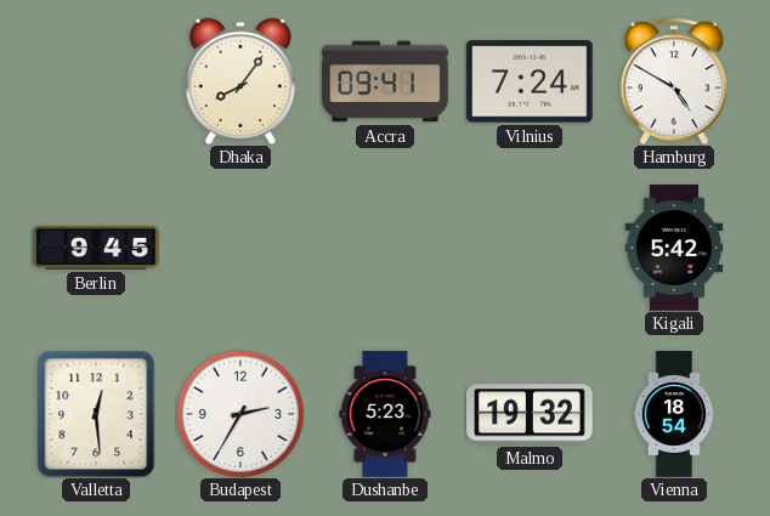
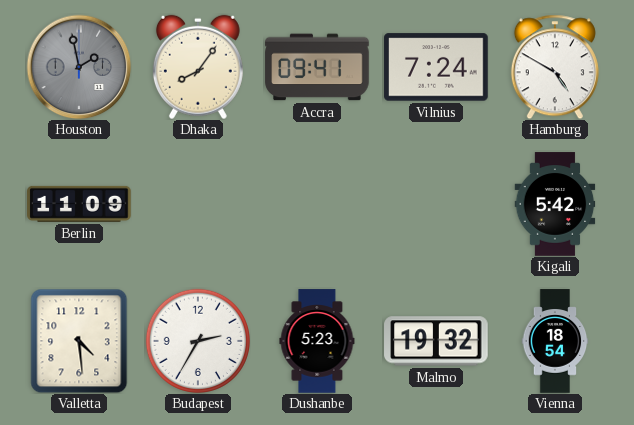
Houston: none -> 1:58
Berlin: 9:45 -> 11:09
Valletta: 12:29 -> 4:29
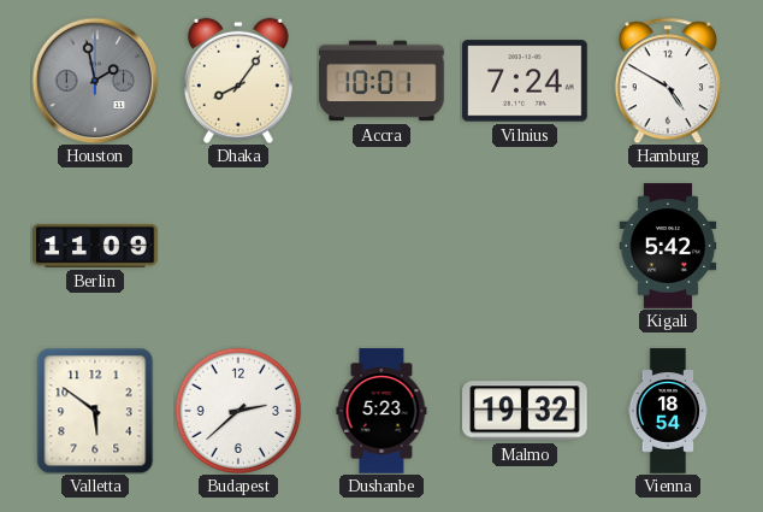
Accra: 09:41 -> 10:01
Valletta: 4:29 -> 5:51
Budapest: 2:35 -> 2:38
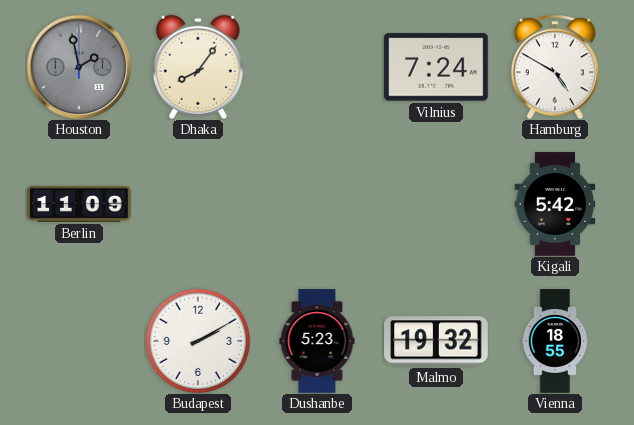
Accra: 10:01 -> none
Valletta: 5:51 -> none
Budapest: 2:38 -> 2:10
Vienna: 18:54 -> 18:55
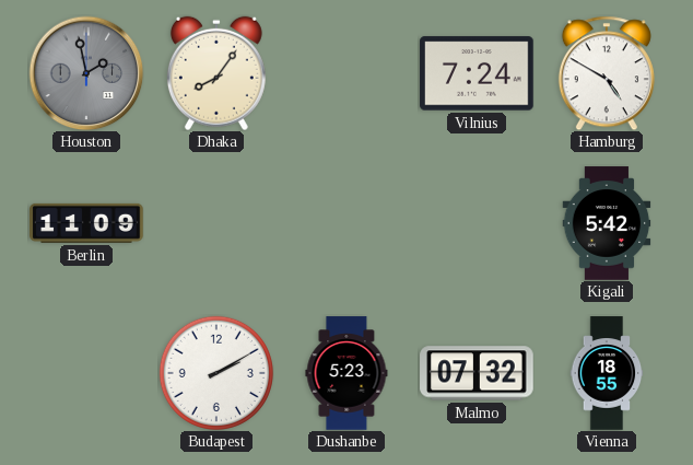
Malmo: 19:32 -> 07:32
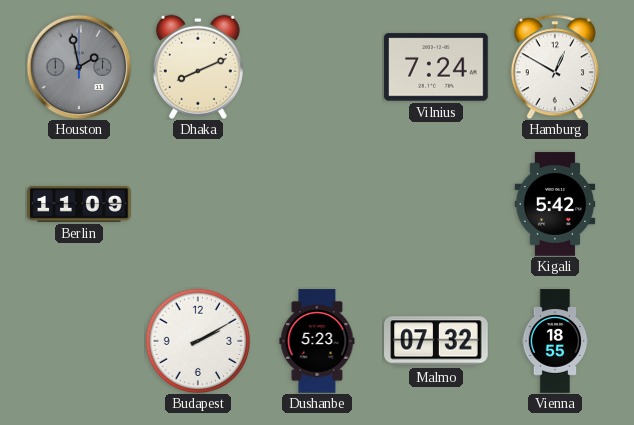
Dhaka: 8:06 -> 8:11
Hamburg: 4:50 -> 12:50
